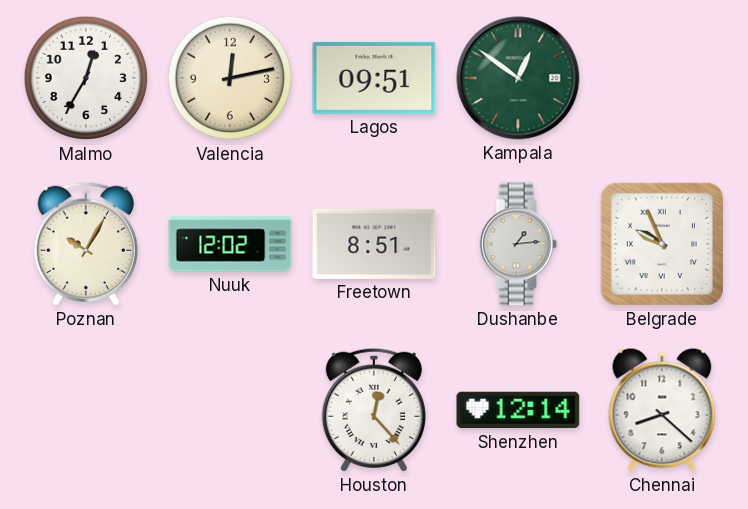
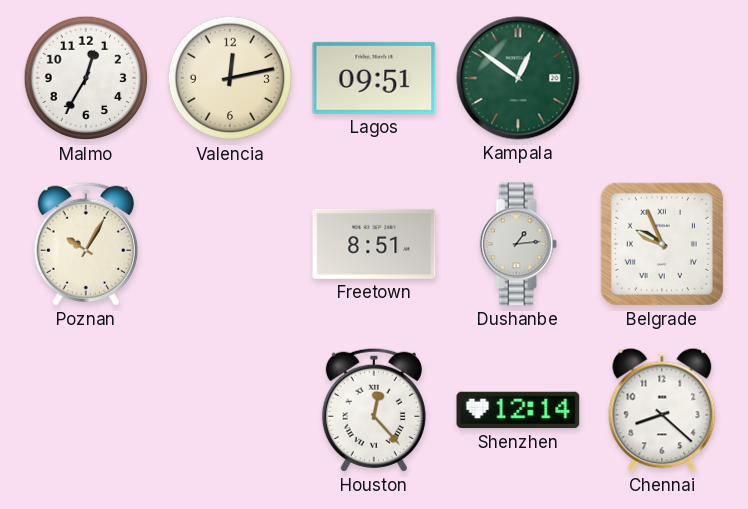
Nuuk: 12:02 -> none
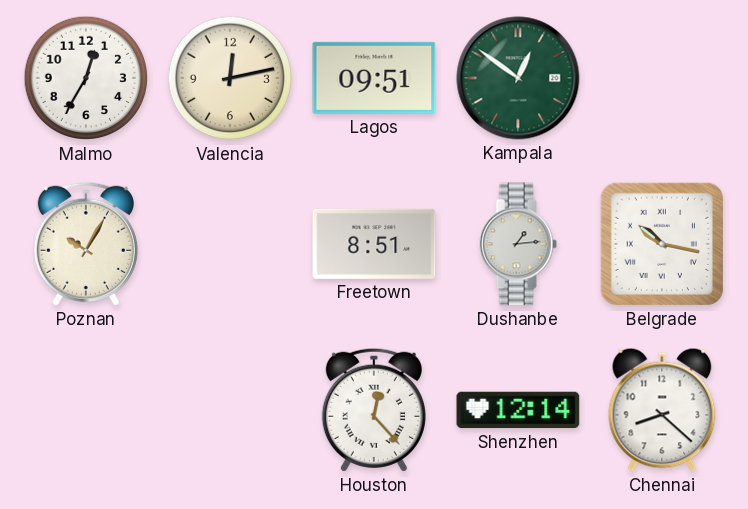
Belgrade: 9:56 -> 10:17
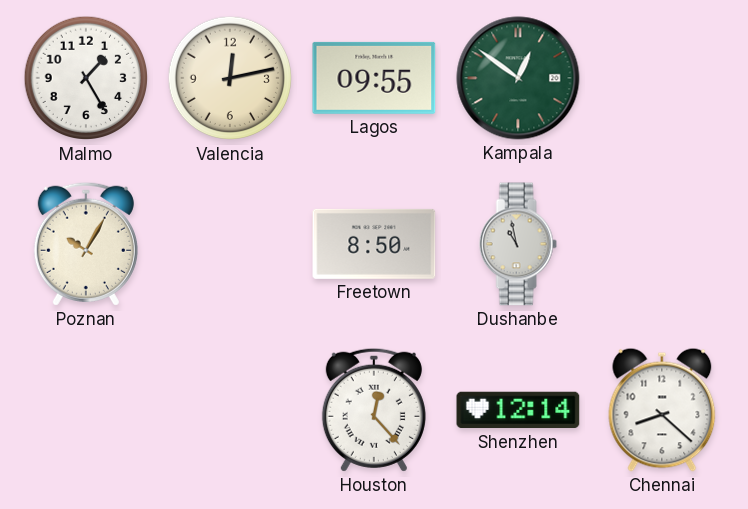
Malmo: 12:35 -> 1:25
Lagos: 09:51 -> 09:55
Freetown: 8:51 -> 8:50
Dushanbe: 1:14 -> 10:58
Belgrade: 10:17 -> none
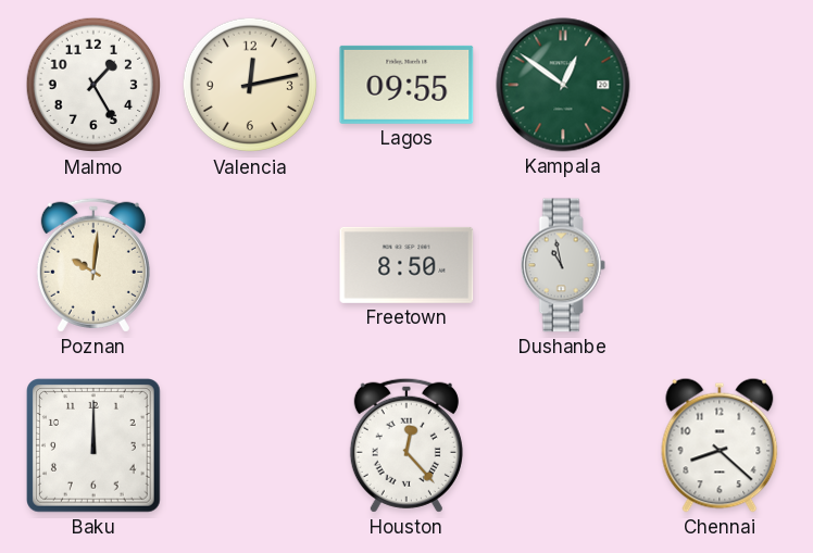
Poznan: 10:05 -> 10:01
Baku: none -> 12:00
Shenzhen: 12:14 -> none
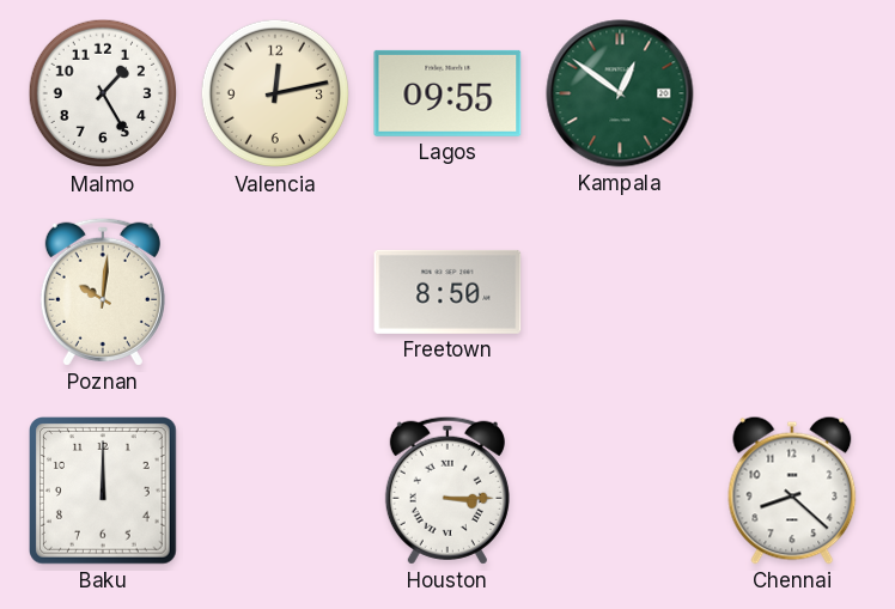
Dushanbe: 10:58 -> none
Houston: 12:23 -> 3:15
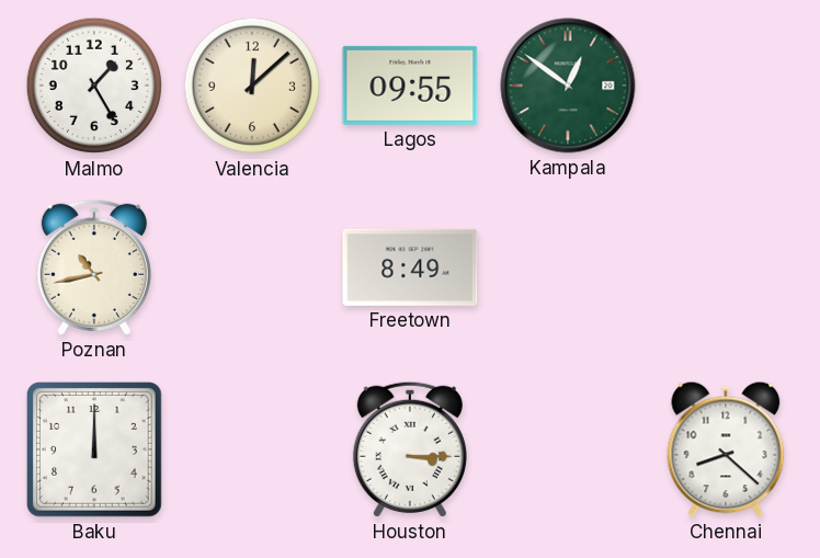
Valencia: 12:13 -> 12:08
Poznan: 10:01 -> 10:43
Freetown: 8:50 -> 8:49
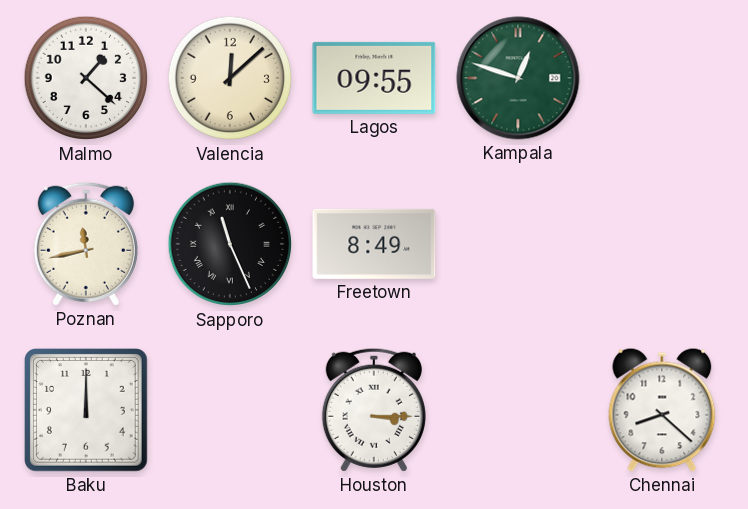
Malmo: 1:25 -> 1:22
Kampala: 12:51 -> 12:48
Poznan: 10:43 -> 11:43
Sapporo: none -> 11:26
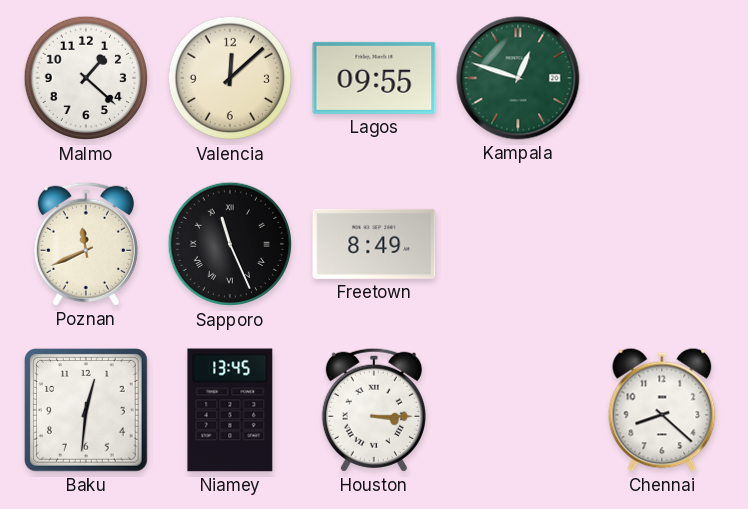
Poznan: 11:43 -> 11:41
Baku: 12:00 -> 12:31
Niamey: none -> 13:45
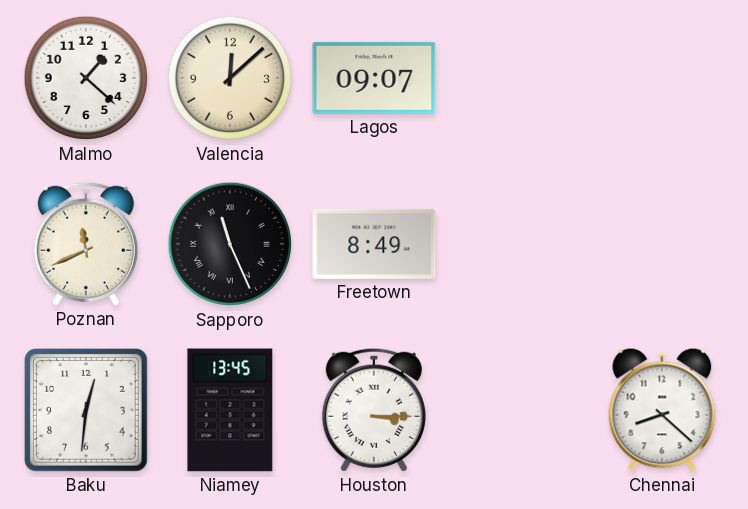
Lagos: 09:55 -> 09:07
Kampala: 12:48 -> none
